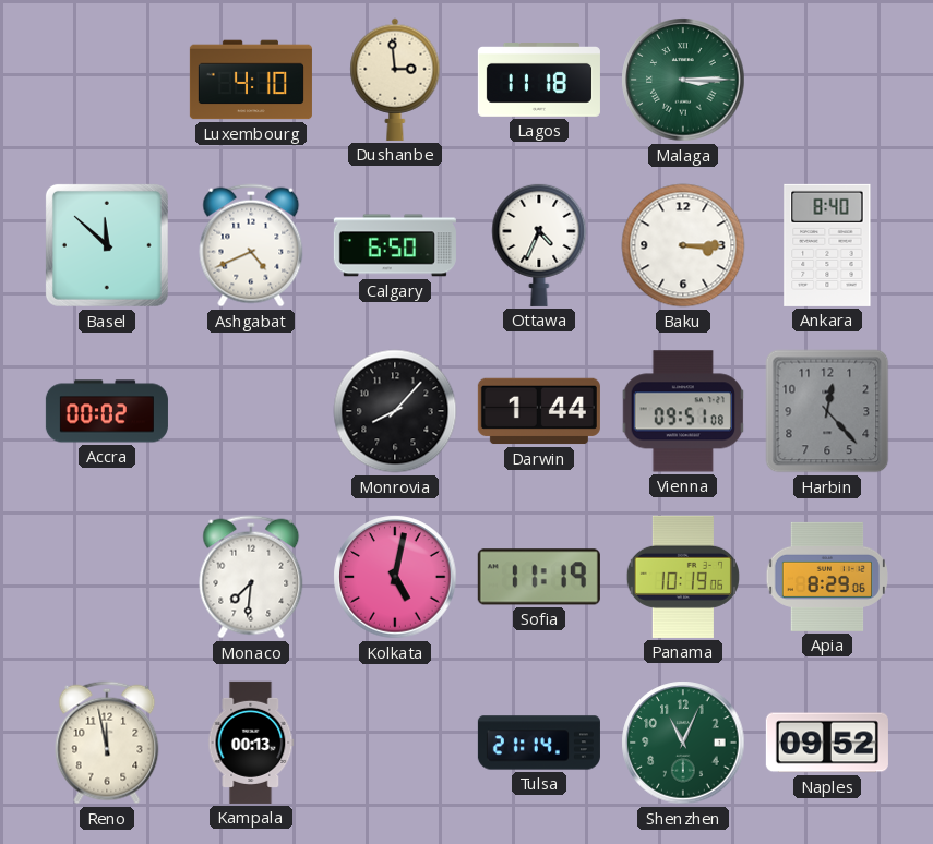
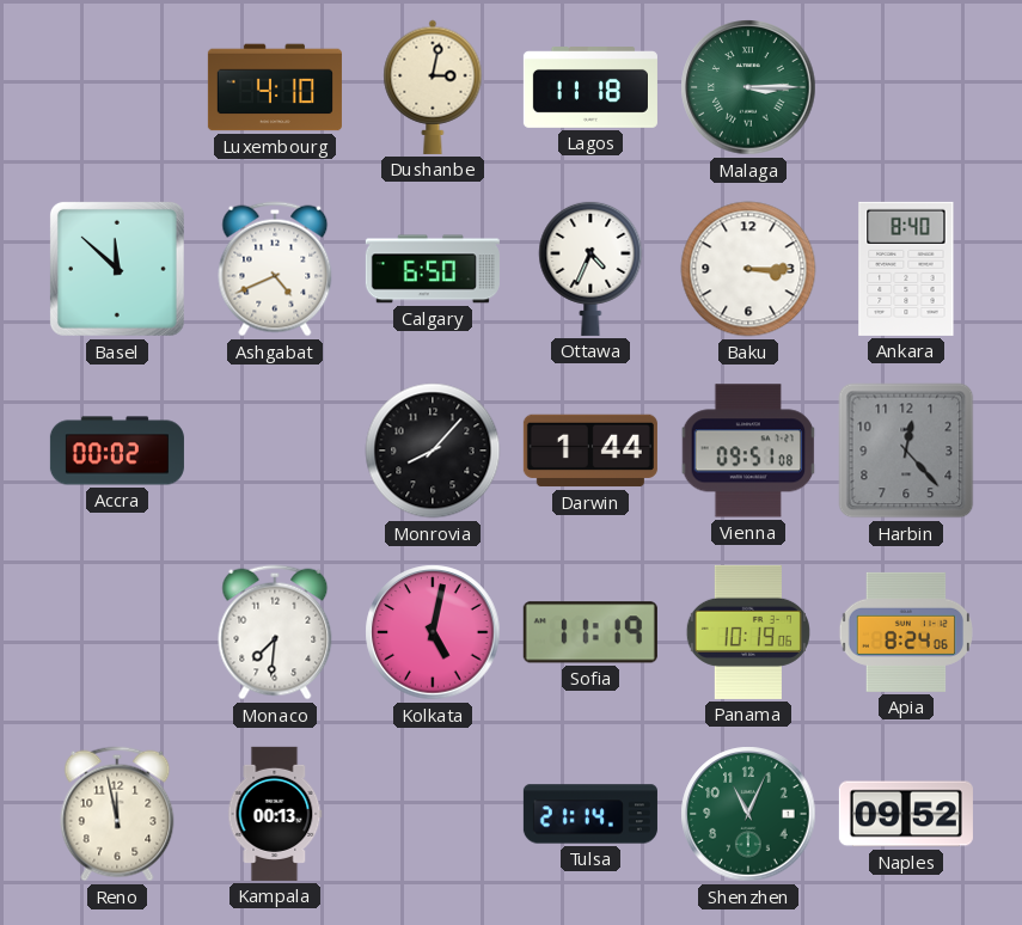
Dushanbe: 2:59 -> 3:02
Apia: 8:29 -> 8:24
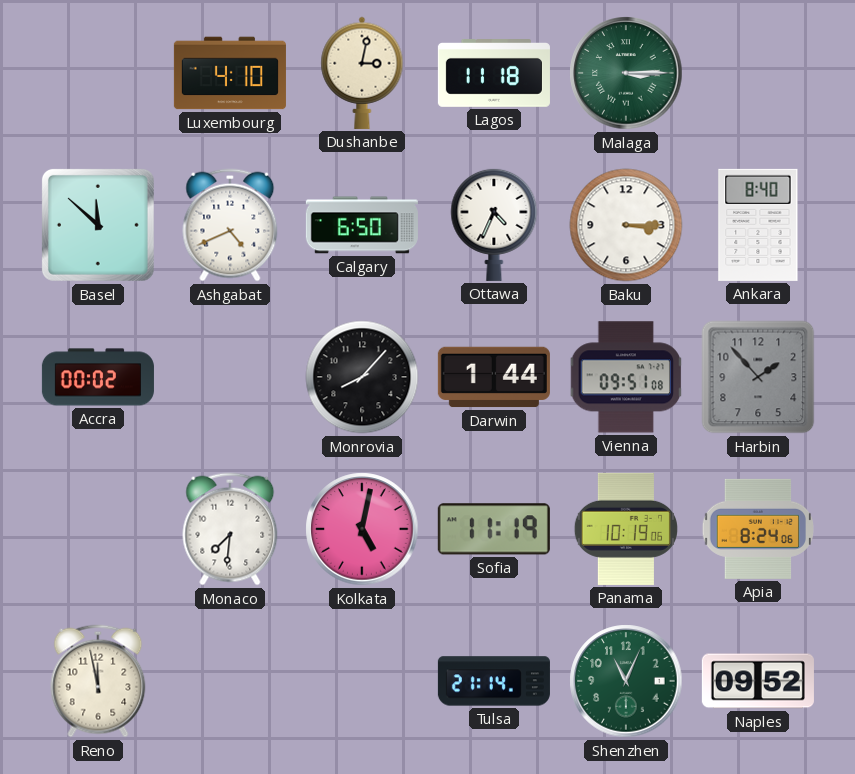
Harbin: 12:23 -> 1:53
Kampala: 00:13 -> none
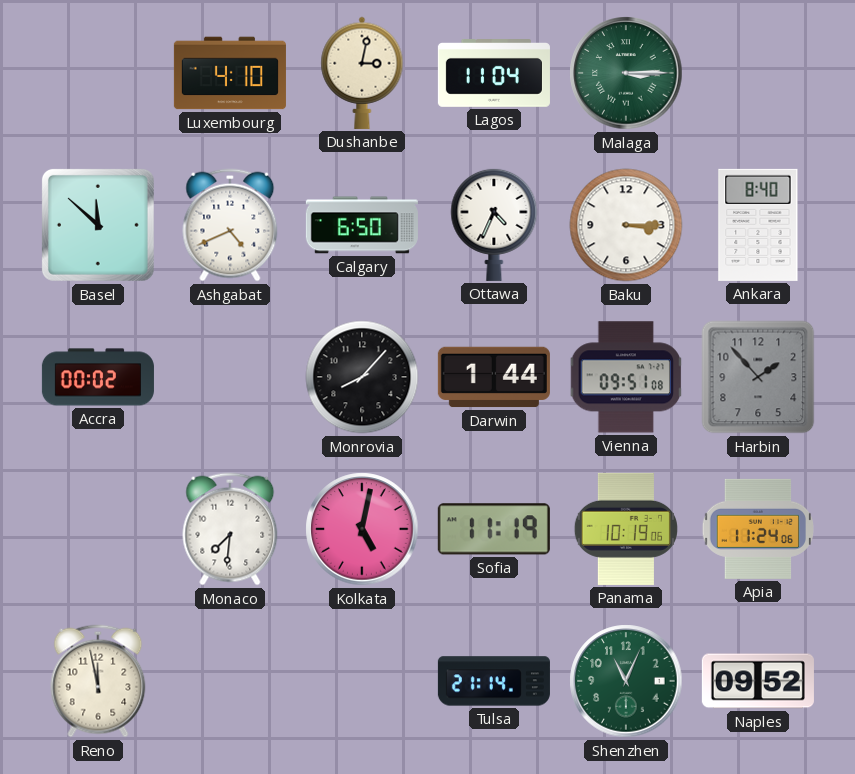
Lagos: 11:18 -> 11:04
Apia: 8:24 -> 11:24
